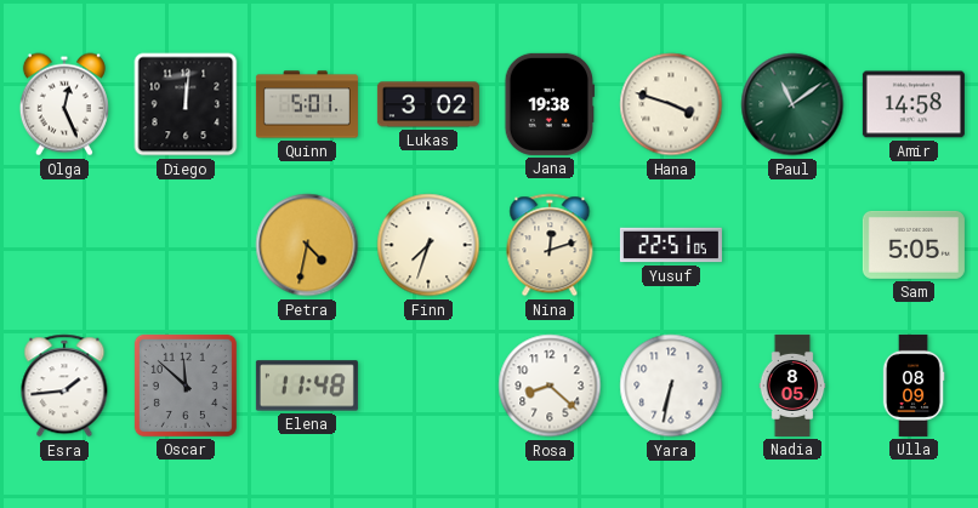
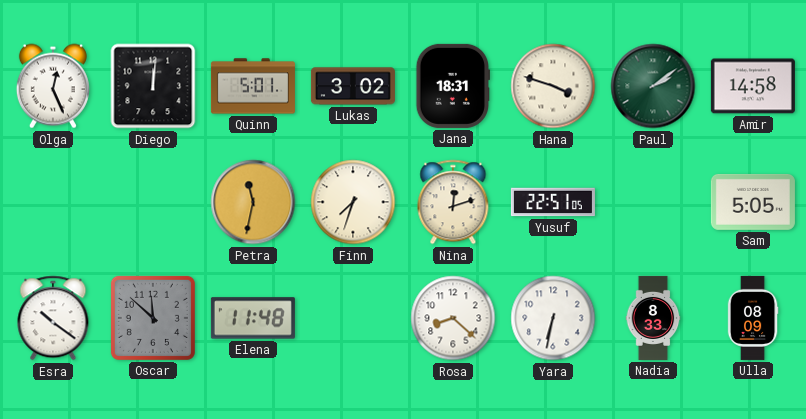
Jana: 19:38 -> 18:31
Paul: 11:09 -> 2:09
Petra: 4:32 -> 11:32
Esra: 1:44 -> 10:21
Nadia: 8:05 -> 8:33
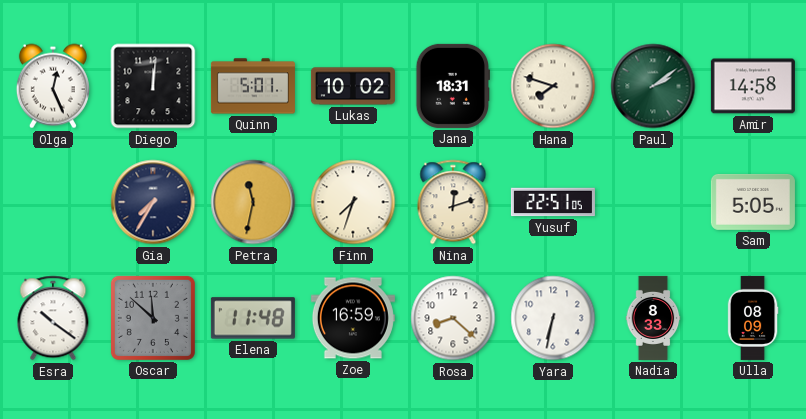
Lukas: 3:02 -> 10:02
Hana: 3:48 -> 7:48
Gia: none -> 7:35
Zoe: none -> 16:59
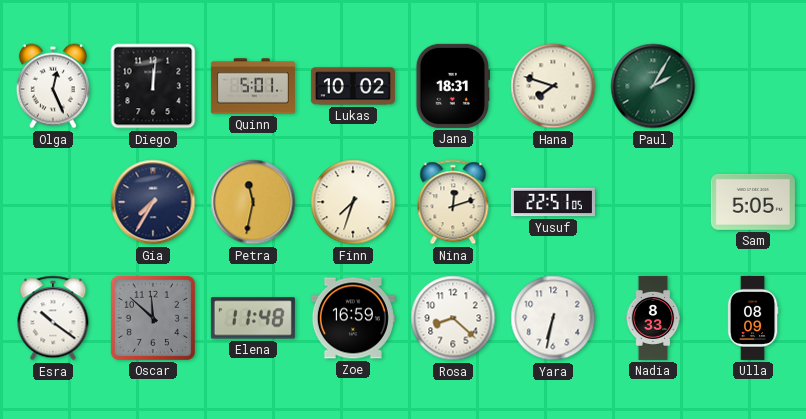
Paul: 2:09 -> 2:05
Amir: 14:58 -> none
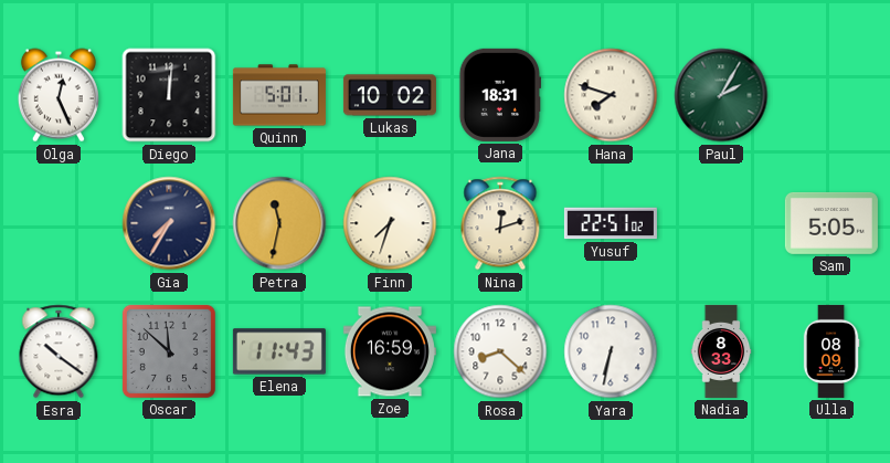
Yusuf: 22:51:05 -> 22:51:02
Elena: 11:48 -> 11:43
